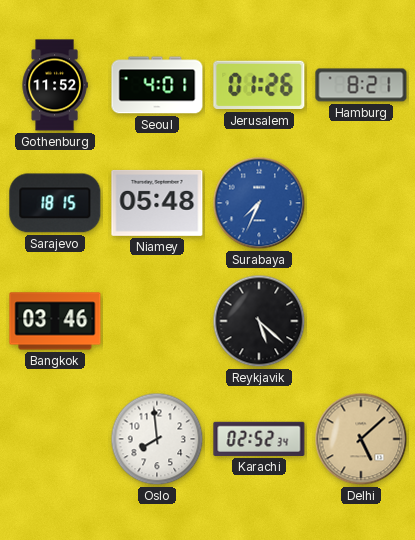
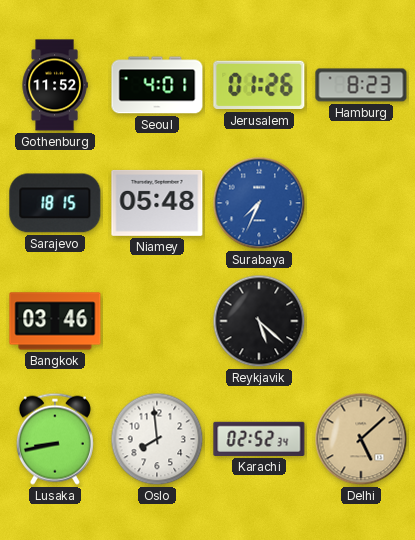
Hamburg: 8:21 -> 8:23
Lusaka: none -> 8:43
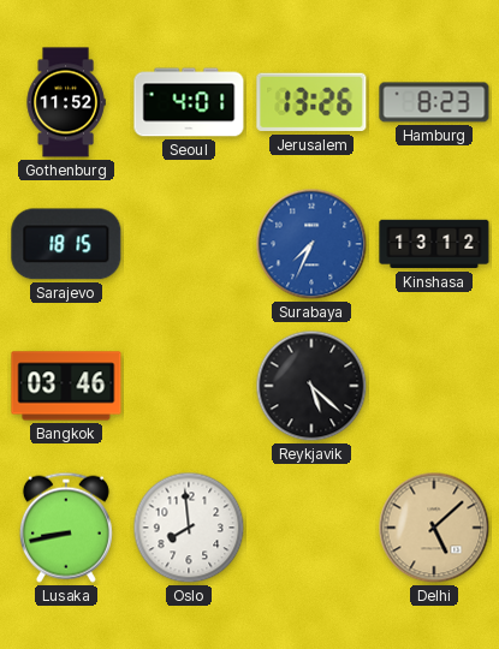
Jerusalem: 01:26 -> 13:26
Niamey: 05:48 -> none
Kinshasa: none -> 13:12
Karachi: 02:52 -> none
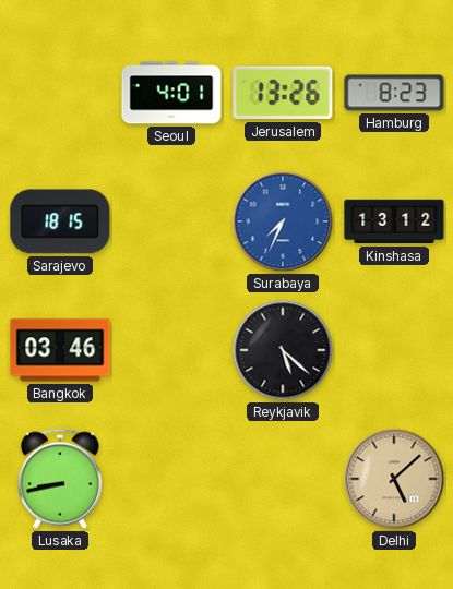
Gothenburg: 11:52 -> none
Oslo: 7:59 -> none
